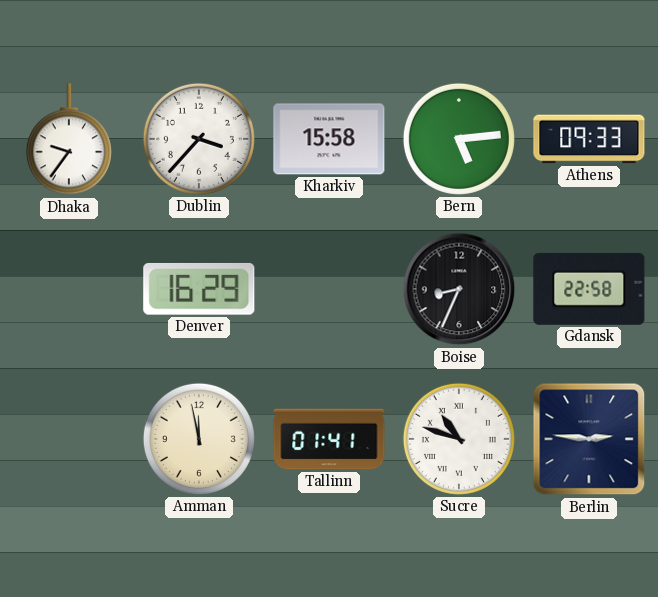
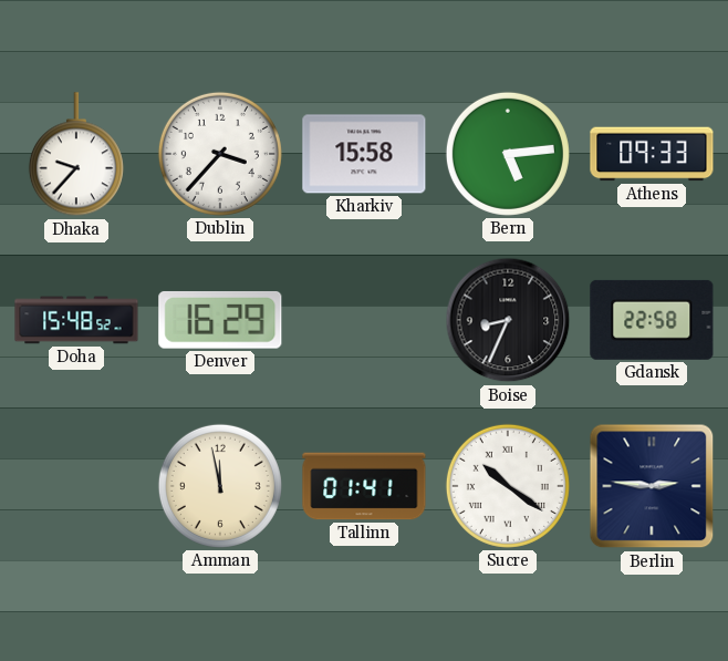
Dhaka: 9:36 -> 9:37
Doha: none -> 15:48
Sucre: 10:48 -> 10:21
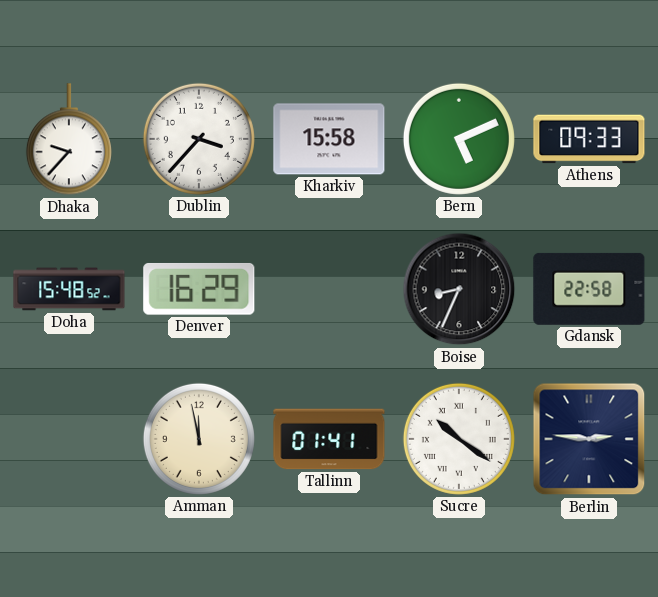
Bern: 5:14 -> 5:11
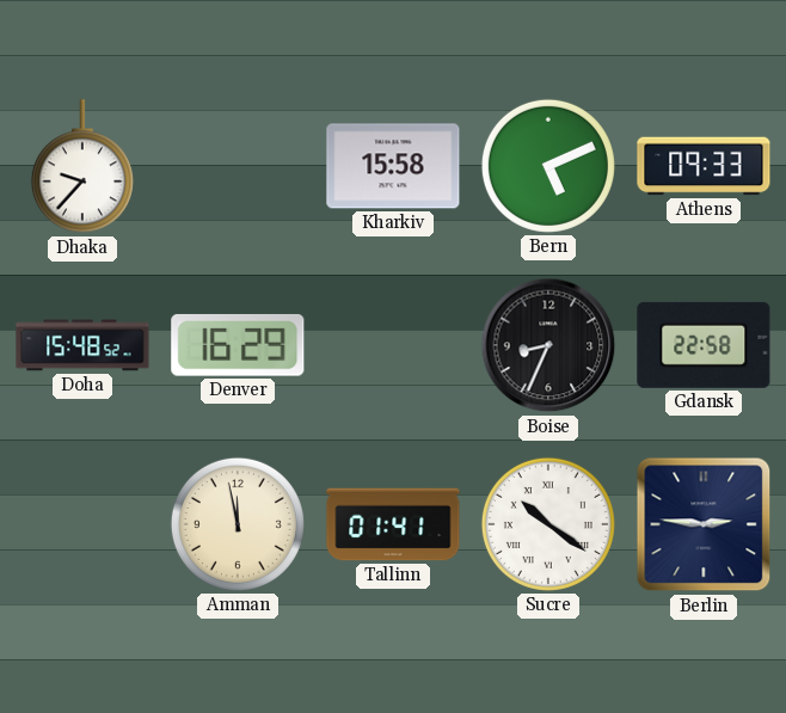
Dublin: 3:37 -> none
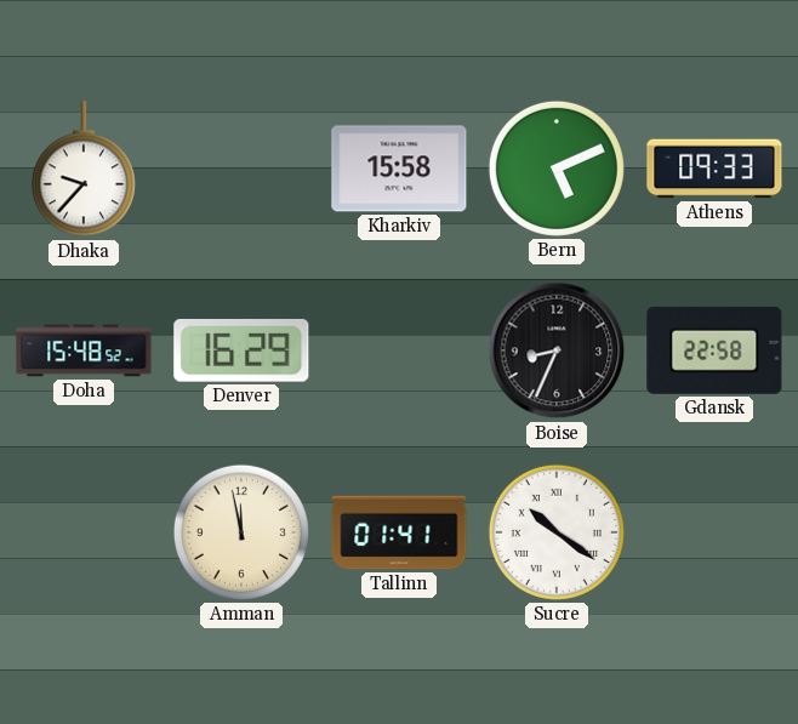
Berlin: 2:46 -> none
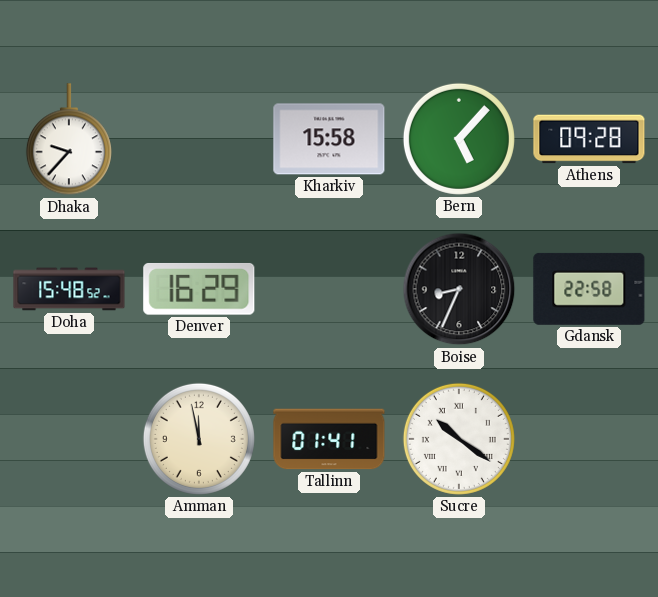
Bern: 5:11 -> 5:07
Athens: 09:33 -> 09:28
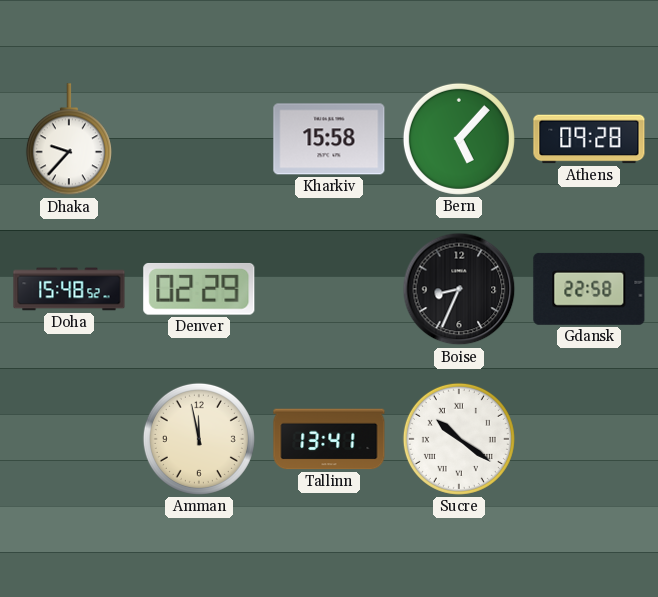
Denver: 16:29 -> 02:29
Tallinn: 01:41 -> 13:41
